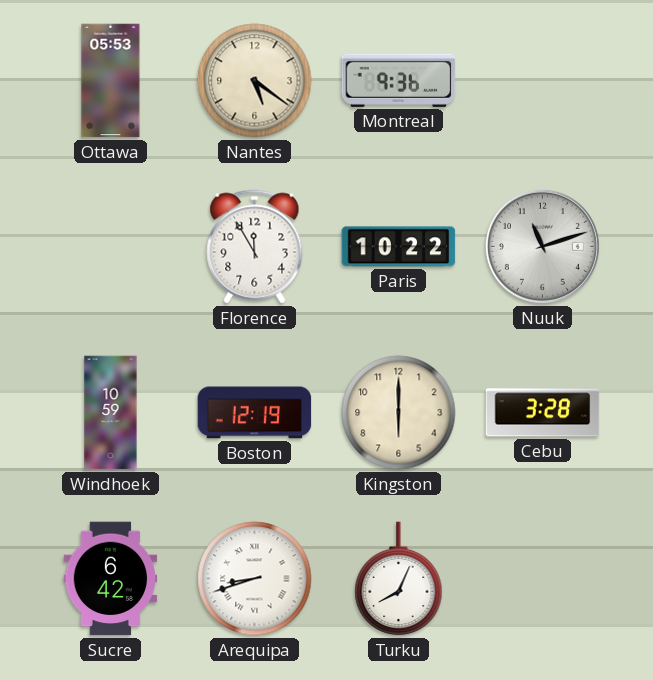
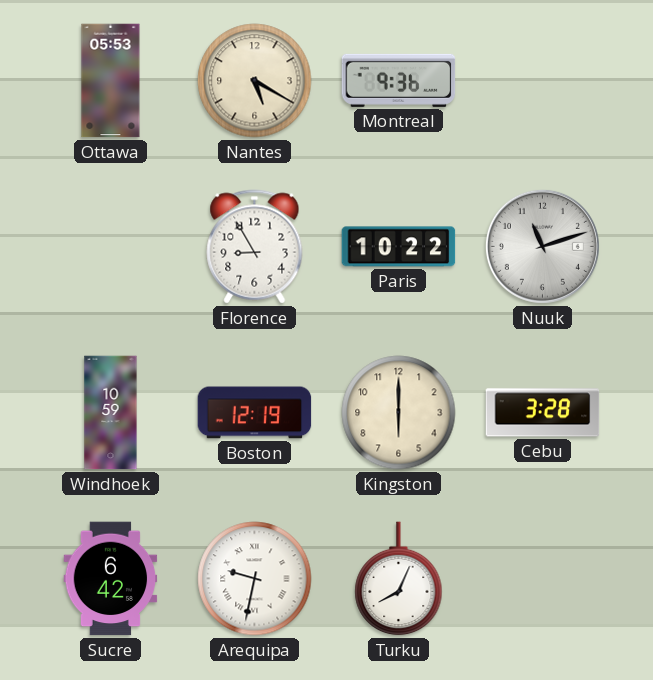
Nantes: 5:21 -> 5:20
Florence: 11:55 -> 8:55
Arequipa: 8:42 -> 9:32
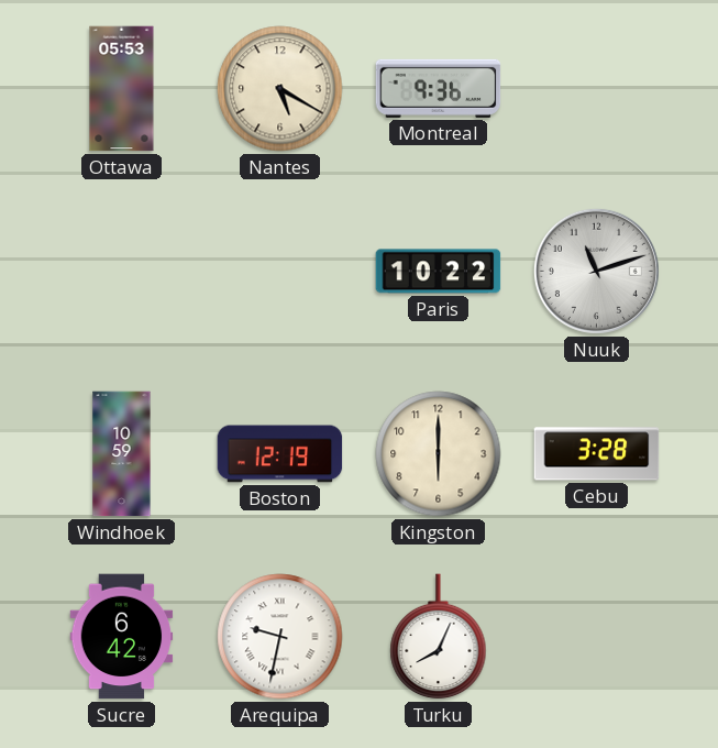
Florence: 8:55 -> none
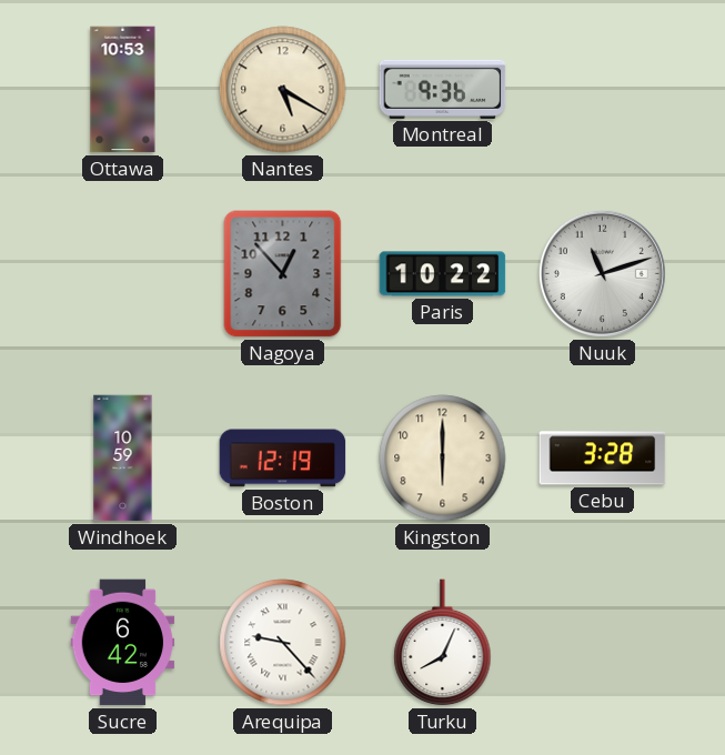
Ottawa: 05:53 -> 10:53
Nagoya: none -> 12:53
Arequipa: 9:32 -> 9:23
